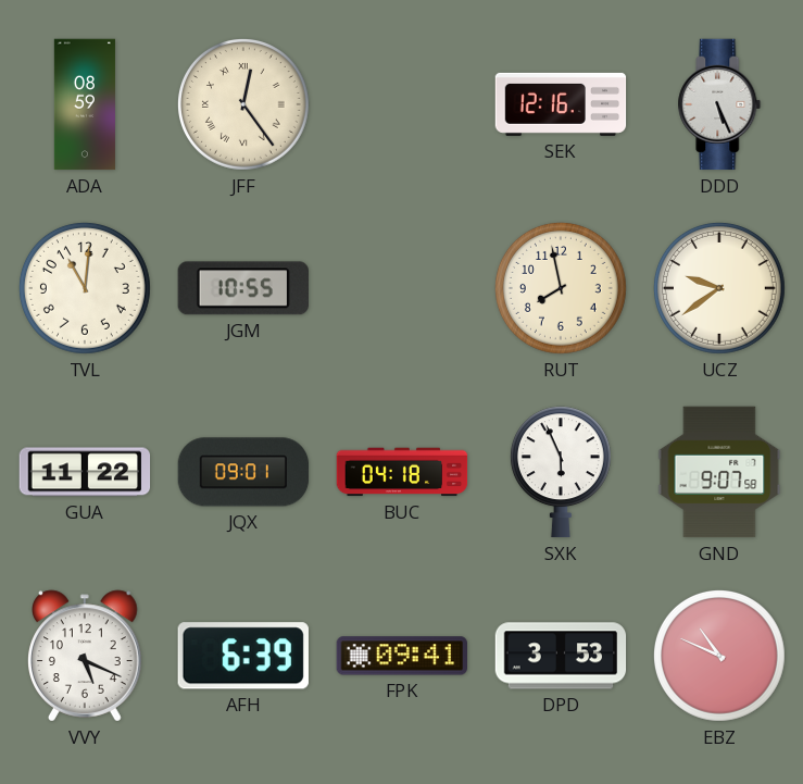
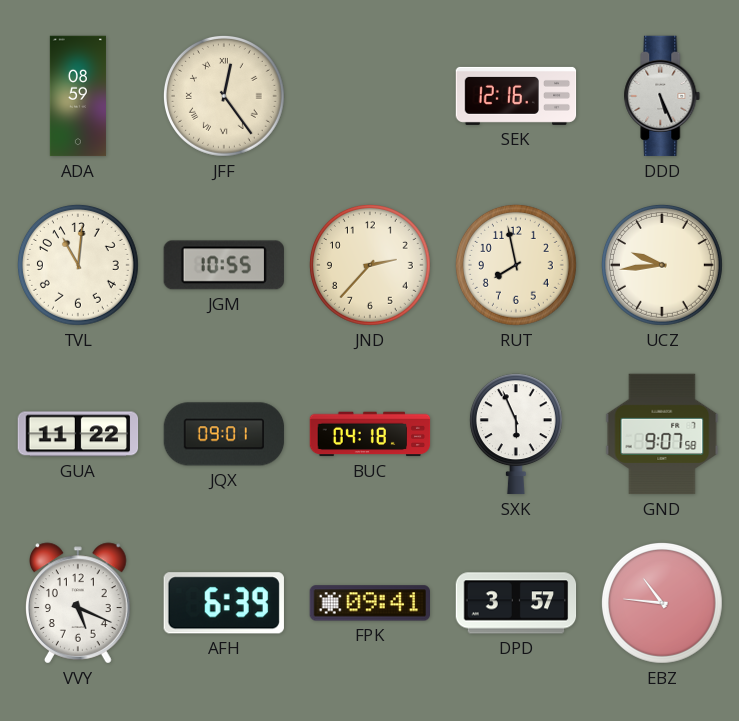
JND: none -> 2:37
UCZ: 9:39 -> 9:44
DPD: 3:53 -> 3:57
EBZ: 10:49 -> 10:46
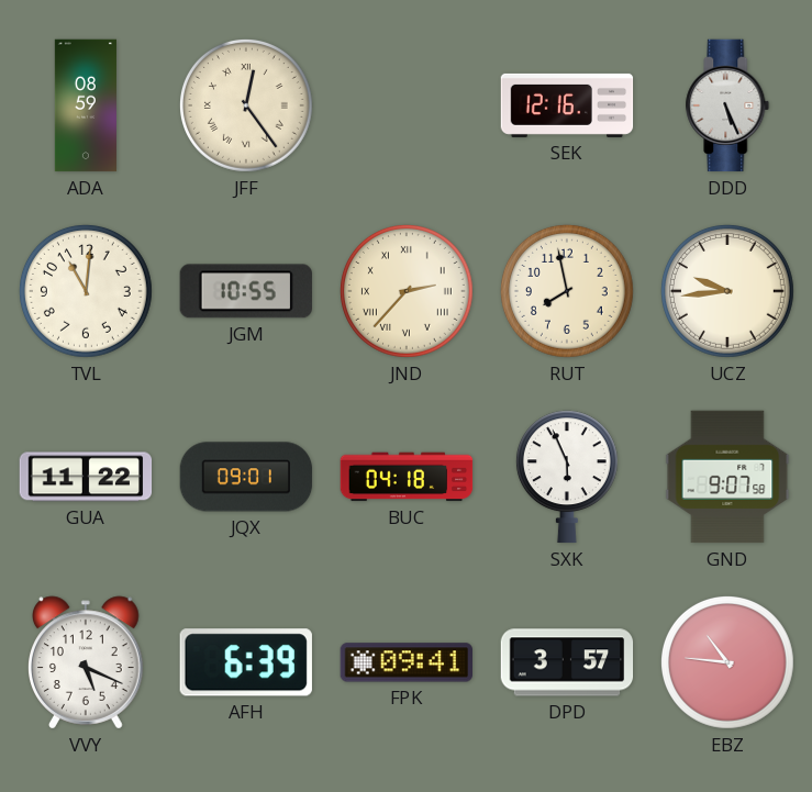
JND numerals: Arabic -> Roman
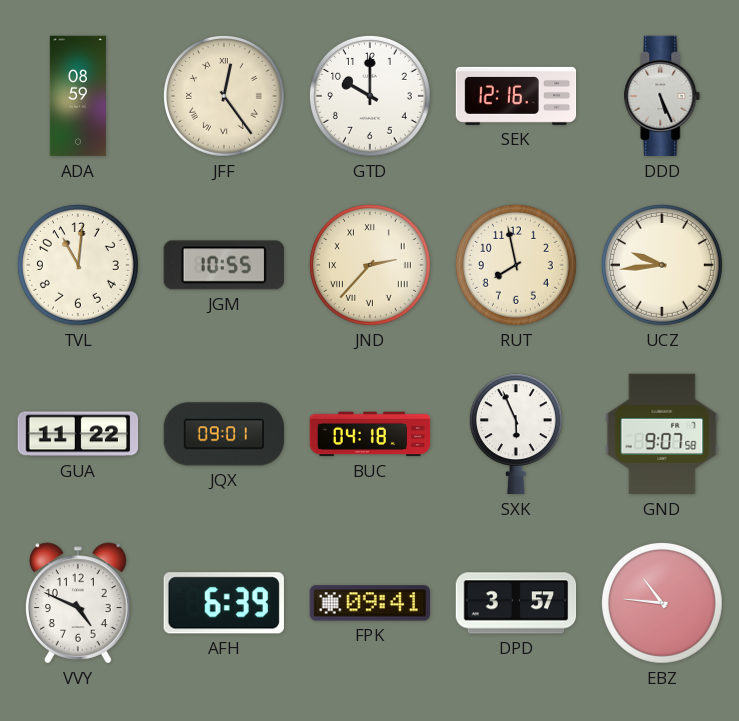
GTD: none -> 10:00
VVY: 5:19 -> 4:49
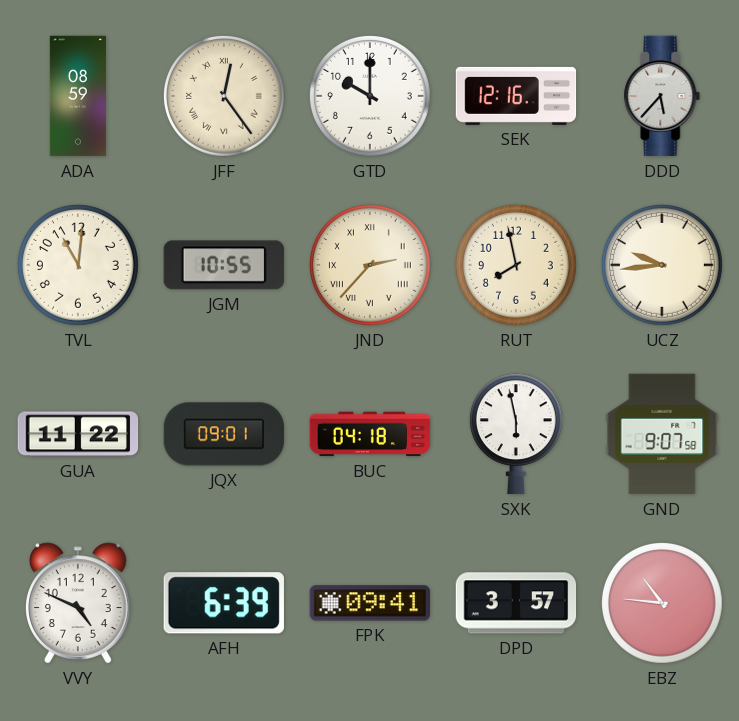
DDD: 5:26 -> 5:37
SXK: 5:56 -> 5:58
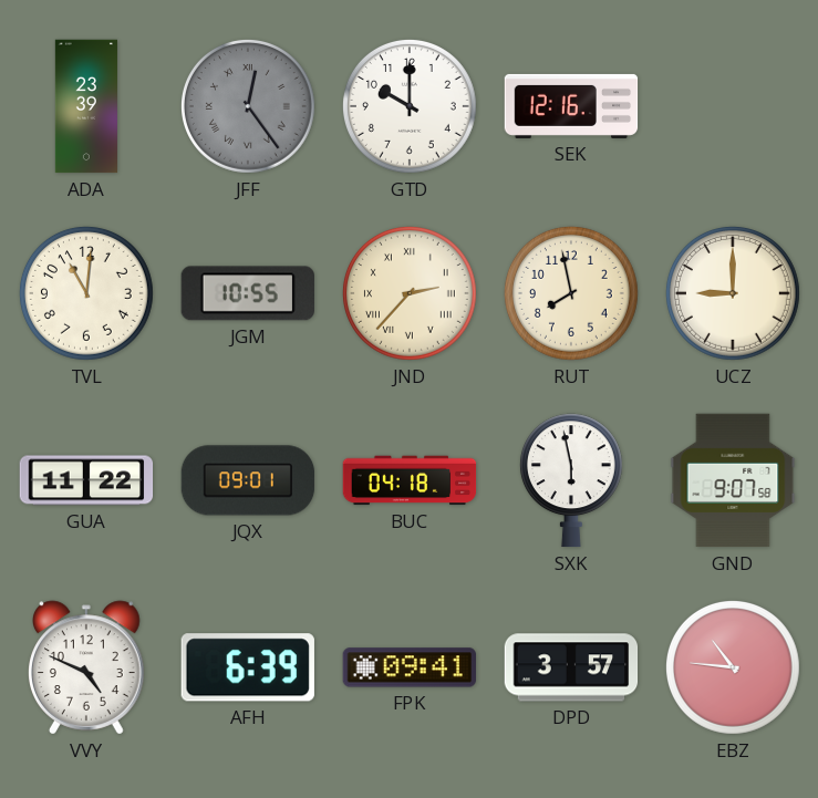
ADA: 08:59 -> 23:39
JFF dial: cream -> grey
DDD: 5:37 -> none
UCZ: 9:44 -> 9:00
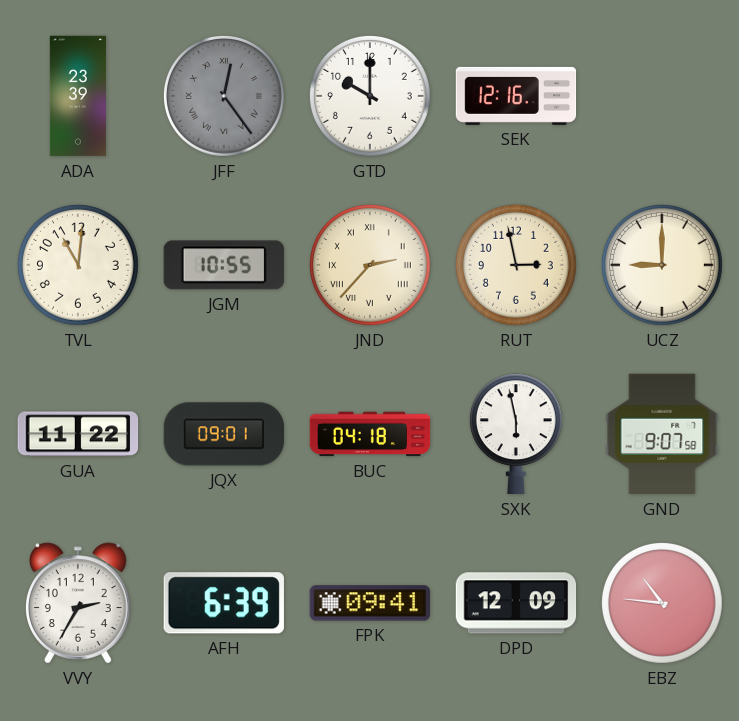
RUT: 7:58 -> 2:58
VVY: 4:49 -> 2:35
DPD: 3:57 -> 12:09
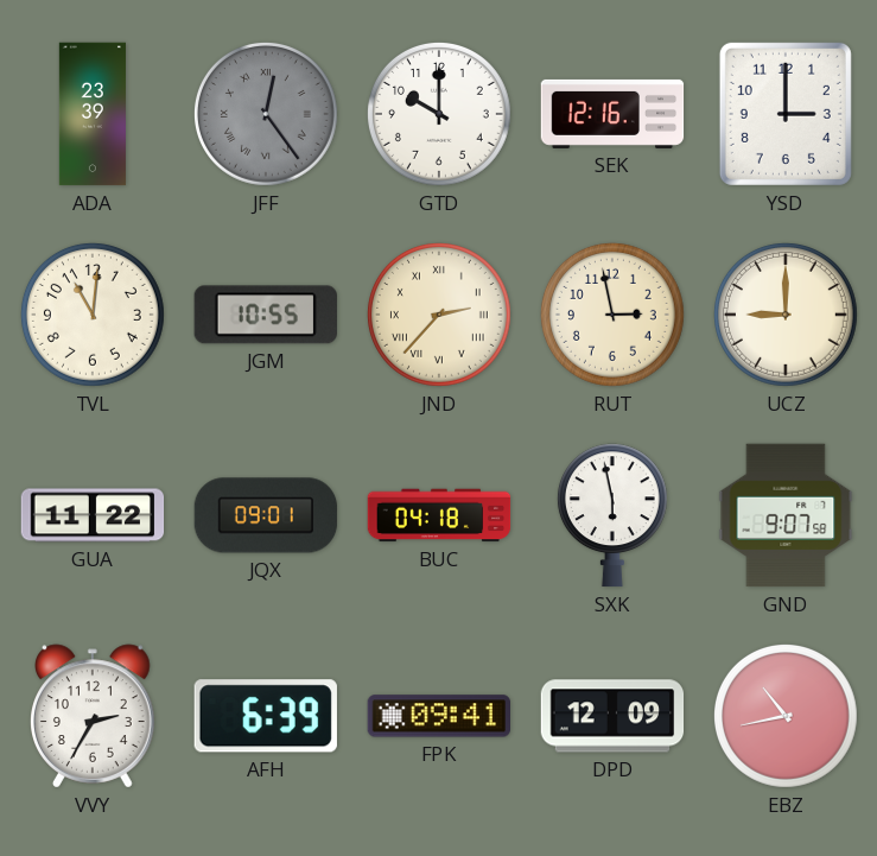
YSD: none -> 3:00
EBZ: 10:46 -> 10:43
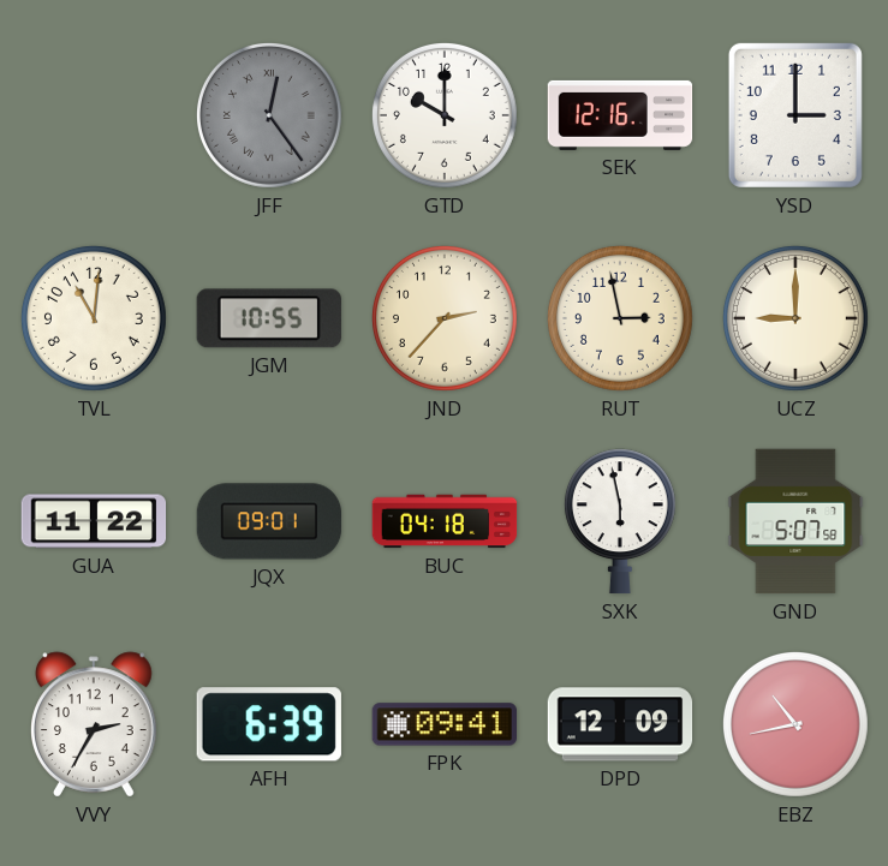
ADA: 23:39 -> none
JND numerals: Roman -> Arabic
GND: 9:07 -> 5:07
